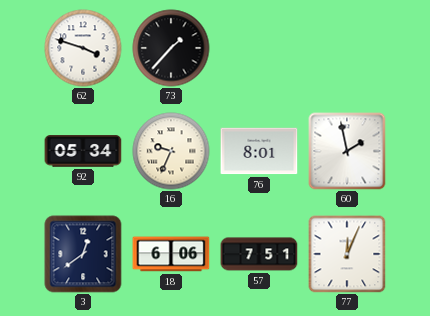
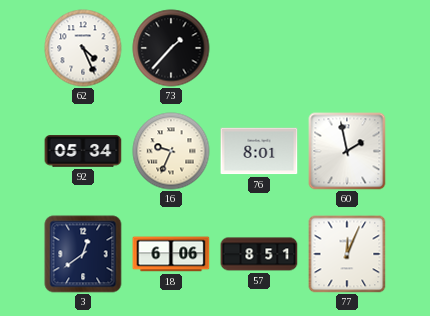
62: 3:48 -> 4:26
57: 7:51 -> 8:51
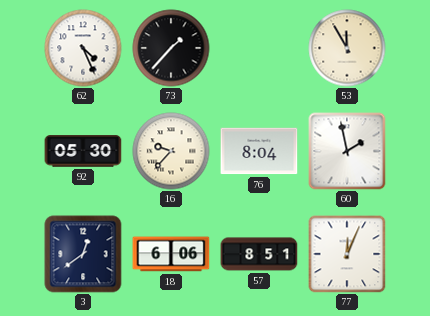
53: none -> 11:55
92: 05:34 -> 05:30
16: 9:34 -> 9:37
76: 8:01 -> 8:04
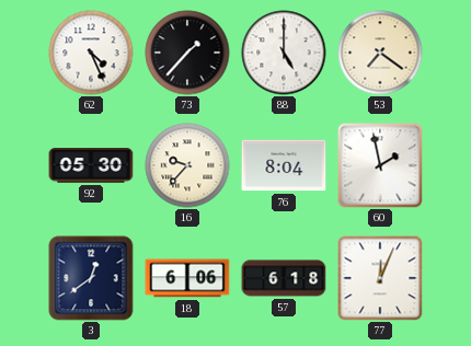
88: none -> 5:00
53: 11:55 -> 7:21
57: 8:51 -> 6:18
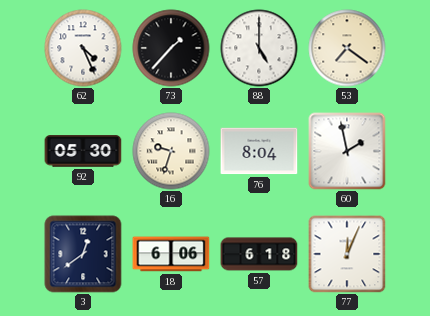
16: 9:37 -> 9:33
